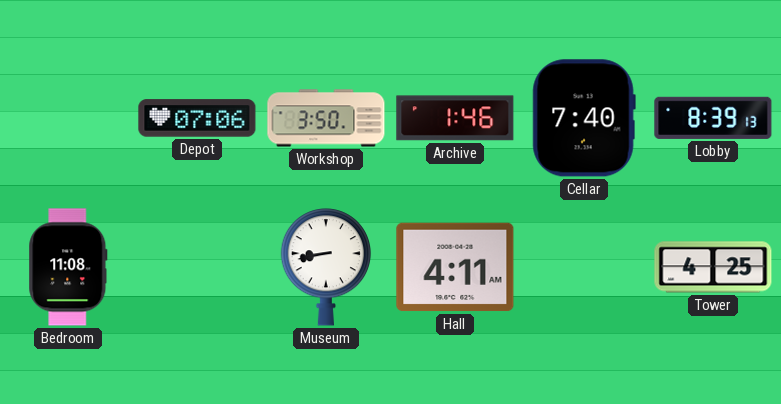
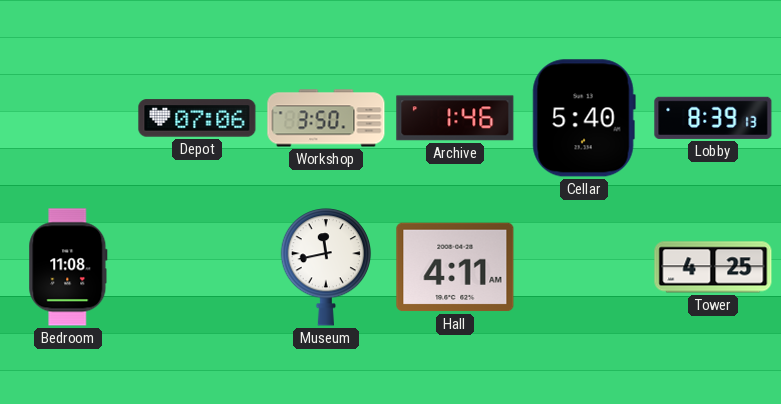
Cellar: 7:40 -> 5:40
Museum: 8:43 -> 11:43
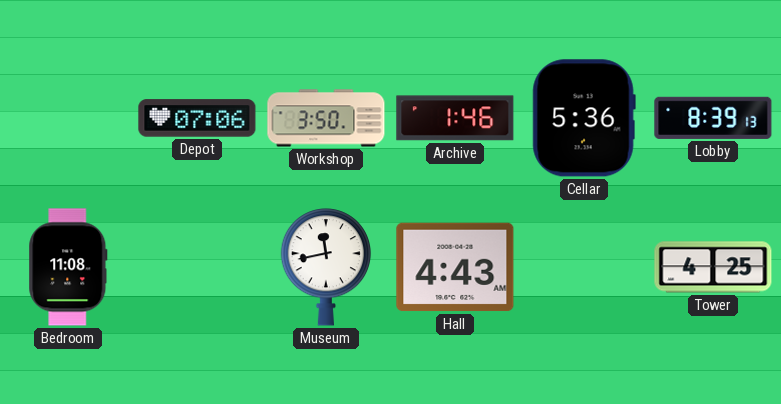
Cellar: 5:40 -> 5:36
Hall: 4:11 -> 4:43
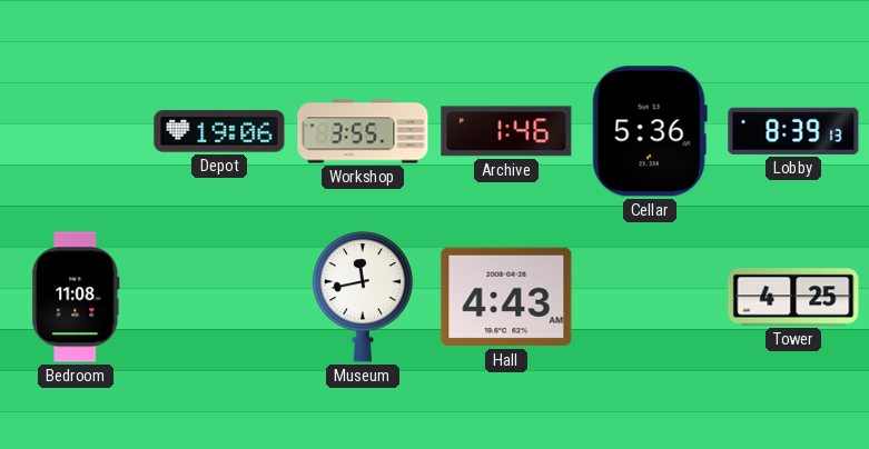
Depot: 07:06 -> 19:06
Workshop: 3:50 -> 3:55
